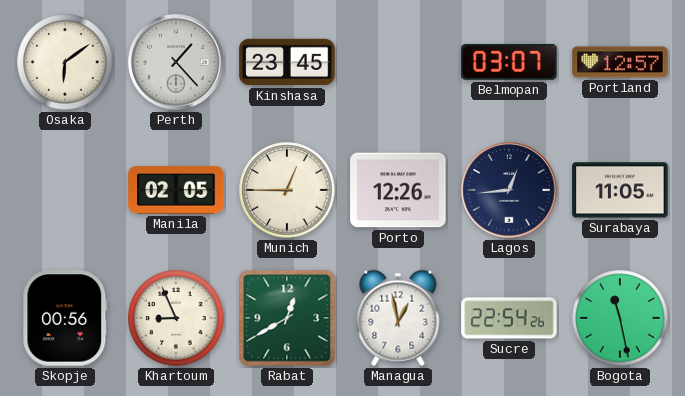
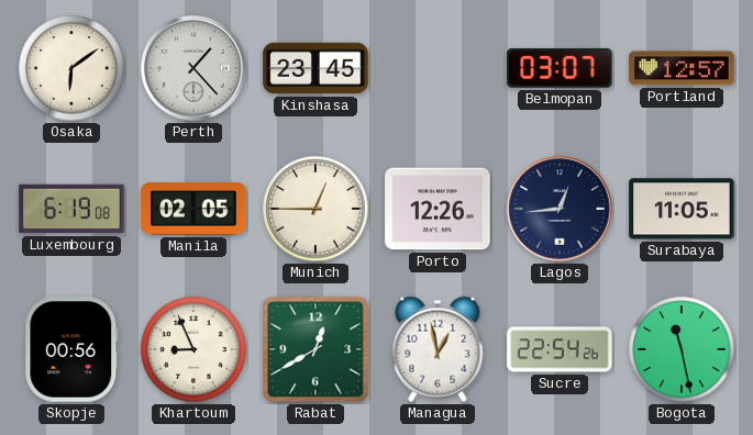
Luxembourg: none -> 6:19
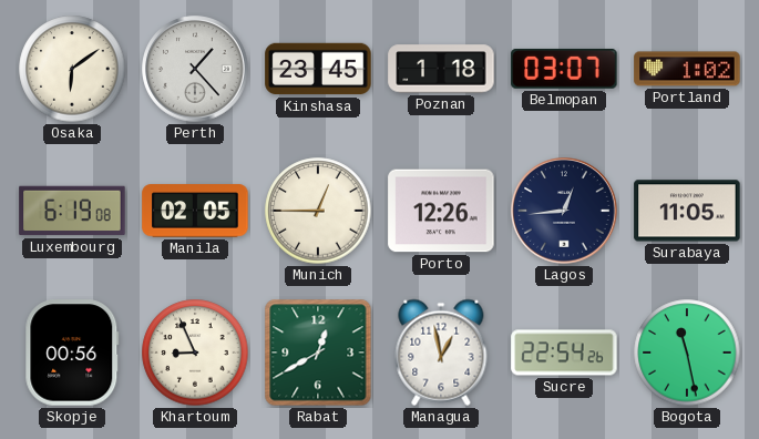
Poznan: none -> 1:18
Portland: 12:57 -> 1:02
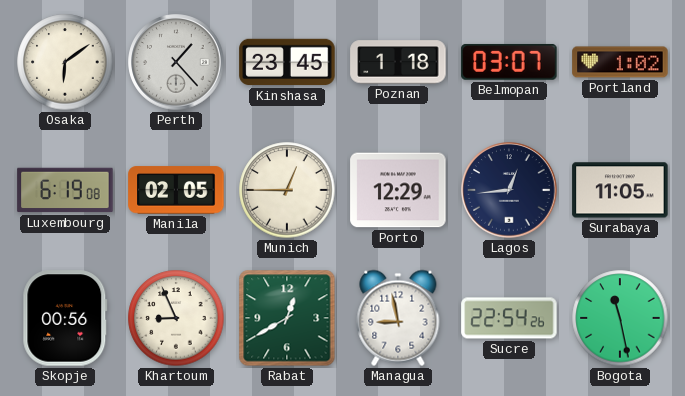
Porto: 12:26 -> 12:29
Managua: 12:58 -> 8:58
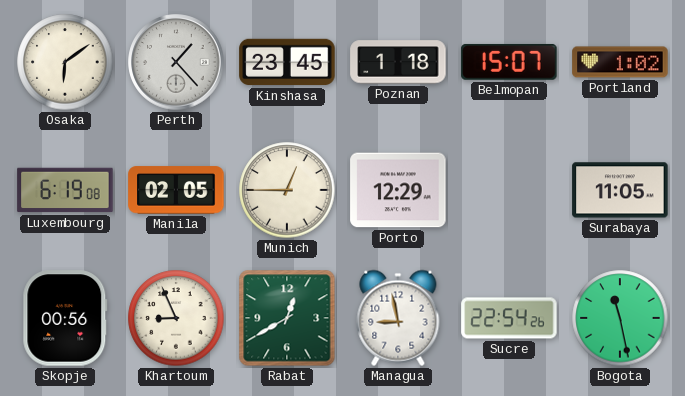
Belmopan: 03:07 -> 15:07
Lagos: 12:44 -> none
